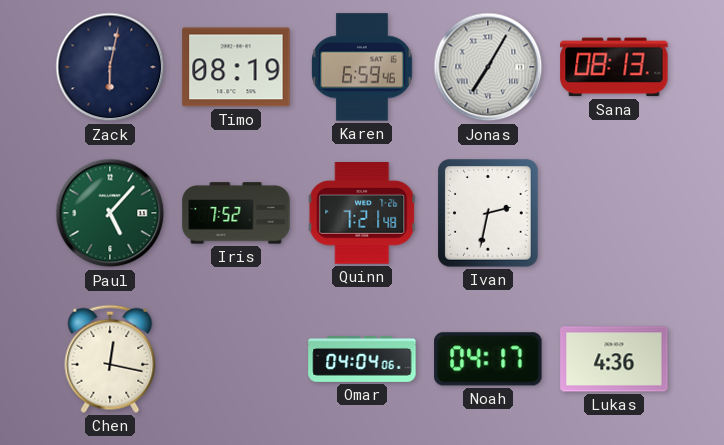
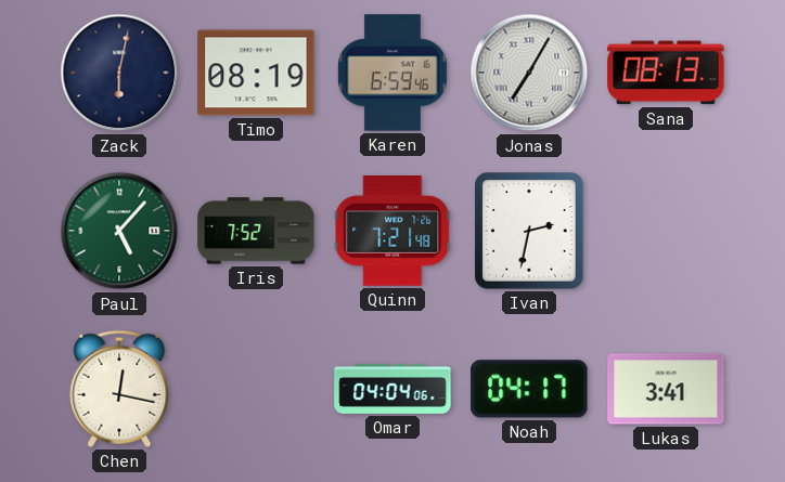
Lukas: 4:36 -> 3:41
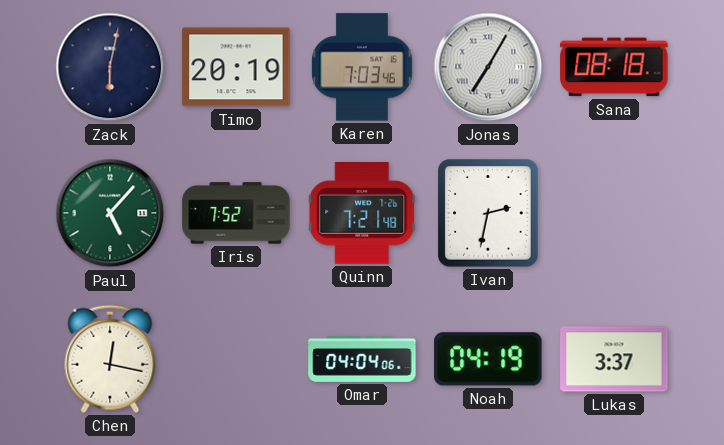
Timo: 08:19 -> 20:19
Karen: 6:59 -> 7:03
Sana: 08:13 -> 08:18
Noah: 04:17 -> 04:19
Lukas: 3:41 -> 3:37
